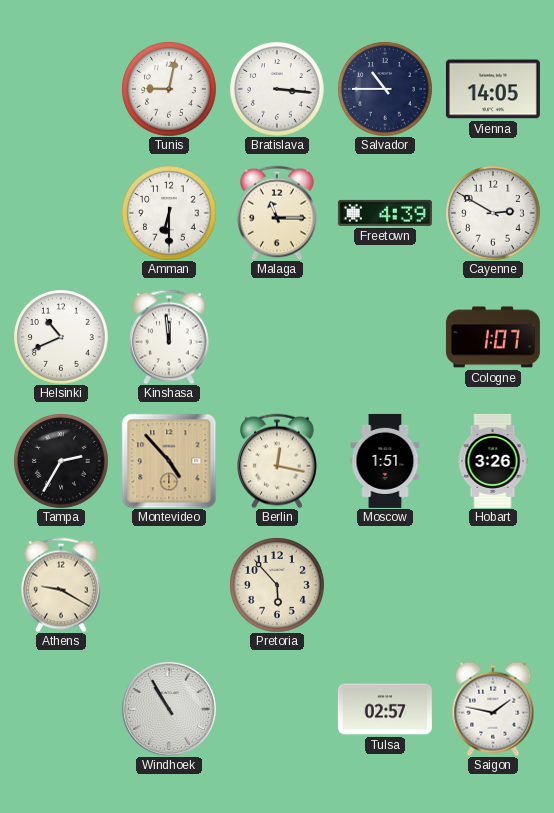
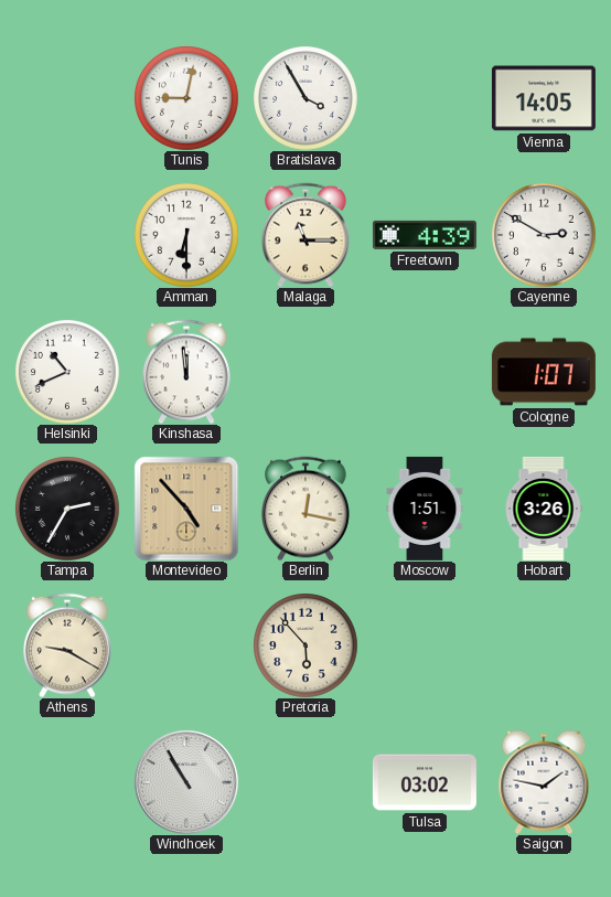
Bratislava: 3:16 -> 3:55
Salvador: 10:45 -> none
Tulsa: 02:57 -> 03:02
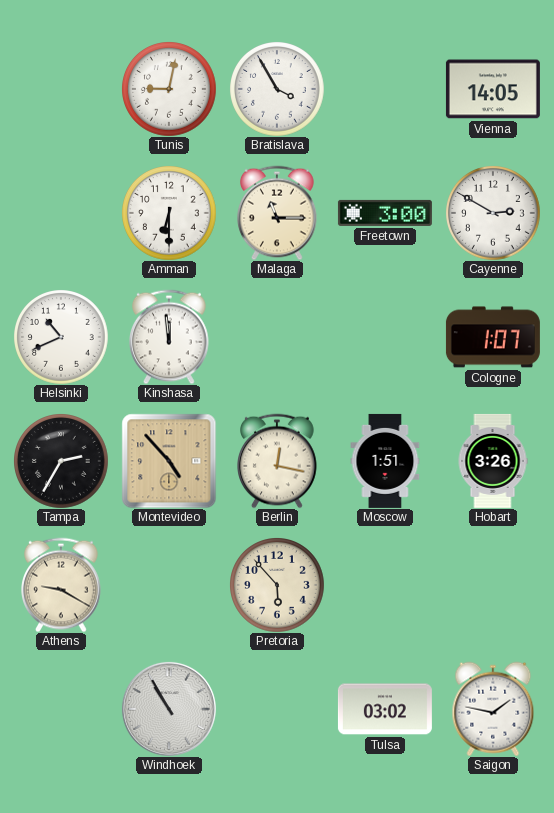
Freetown: 4:39 -> 3:00
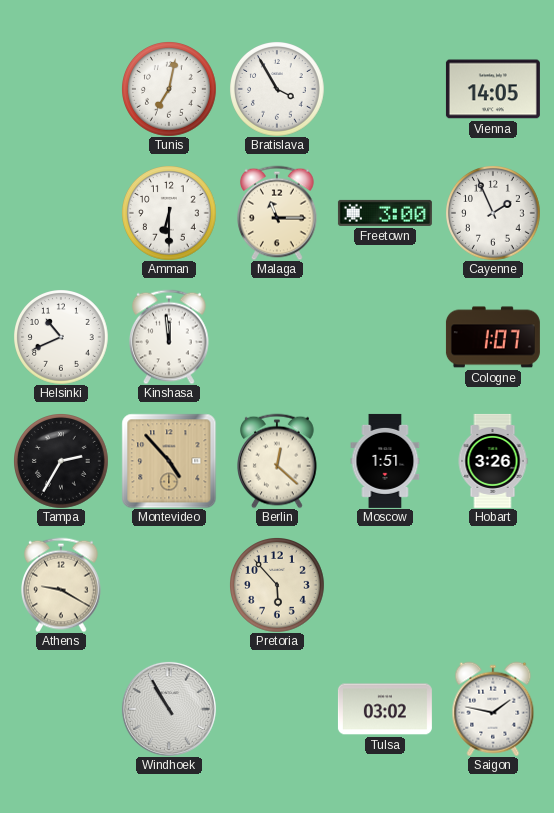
Tunis: 9:02 -> 7:02
Cayenne: 2:50 -> 1:56
Berlin: 12:17 -> 12:22
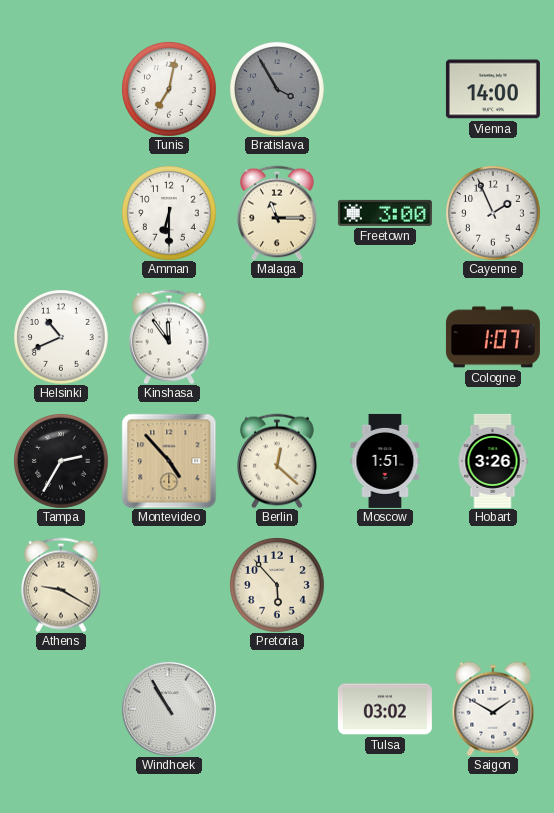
Bratislava dial: white -> grey
Vienna: 14:05 -> 14:00
Kinshasa: 11:59 -> 11:54
Saigon: 1:47 -> 1:50
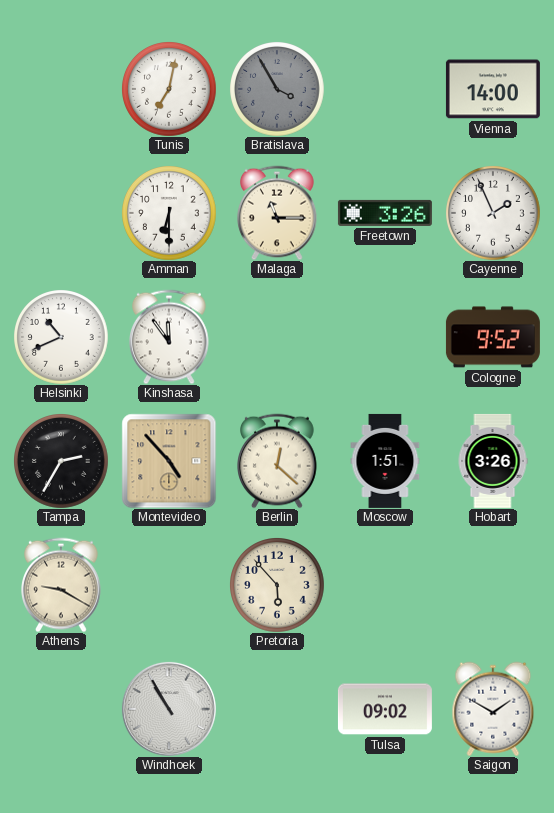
Freetown: 3:00 -> 3:26
Cologne: 1:07 -> 9:52
Tulsa: 03:02 -> 09:02
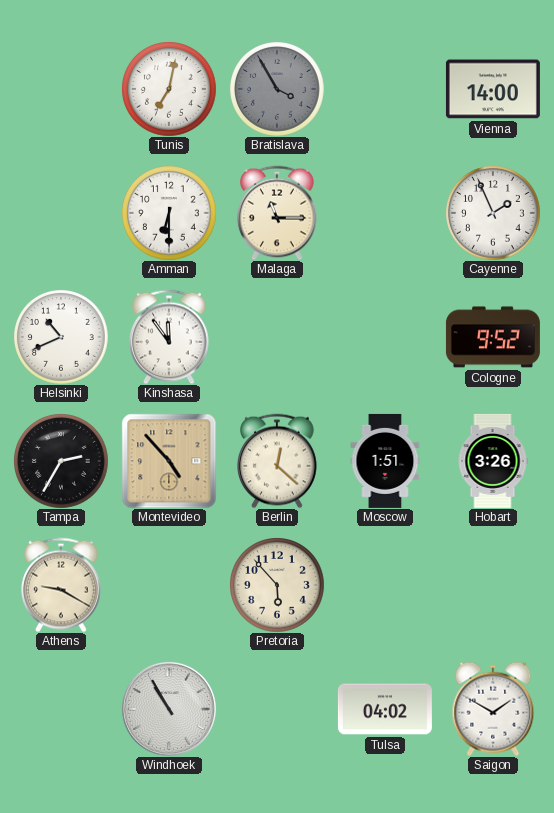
Freetown: 3:26 -> none
Tulsa: 09:02 -> 04:02
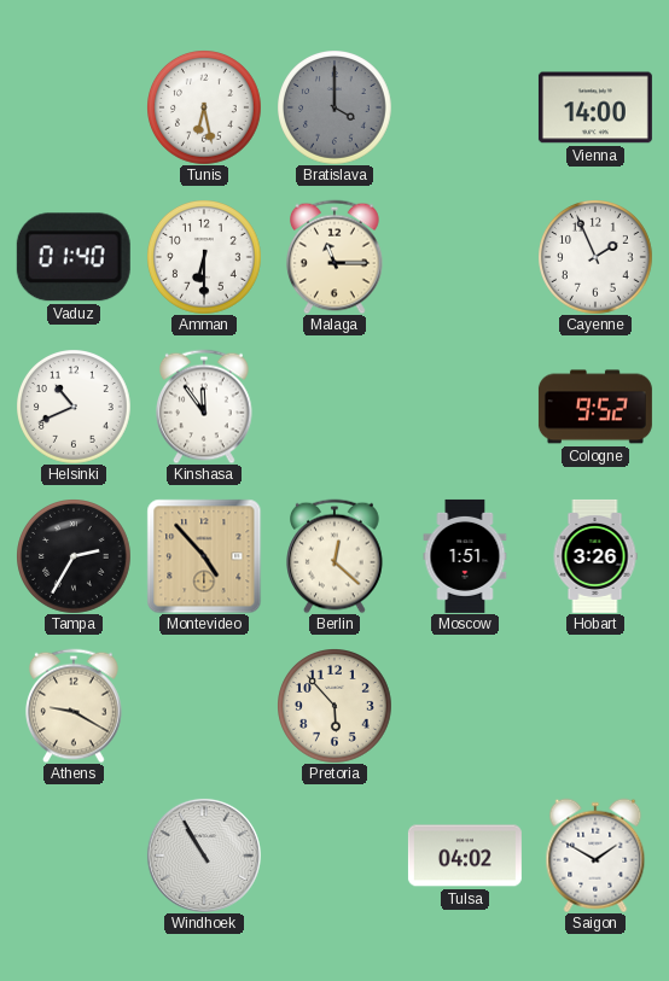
Tunis: 7:02 -> 6:28
Bratislava: 3:55 -> 4:00
Vaduz: none -> 01:40
